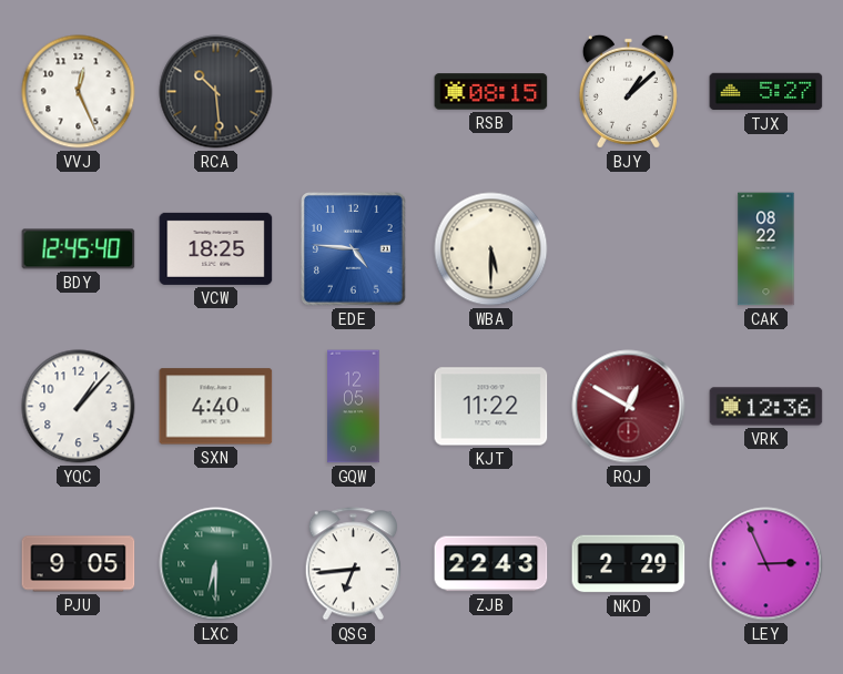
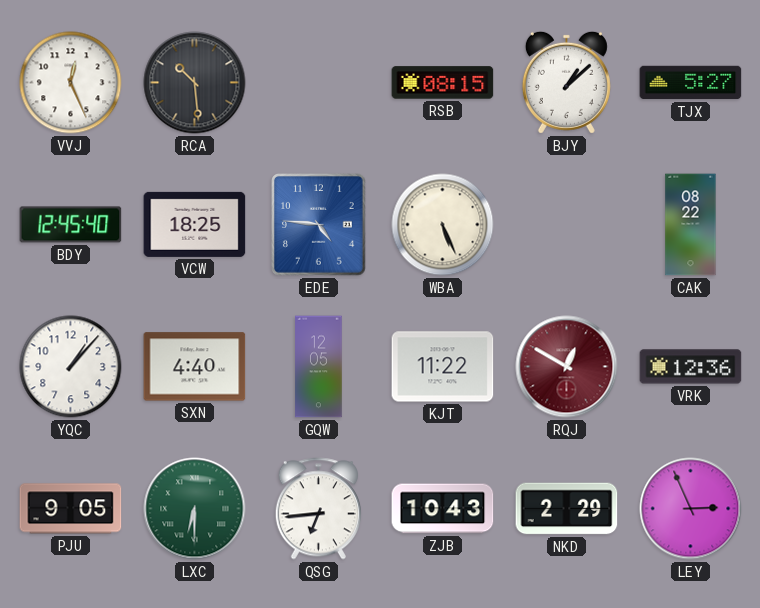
WBA: 5:30 -> 5:26
ZJB: 22:43 -> 10:43
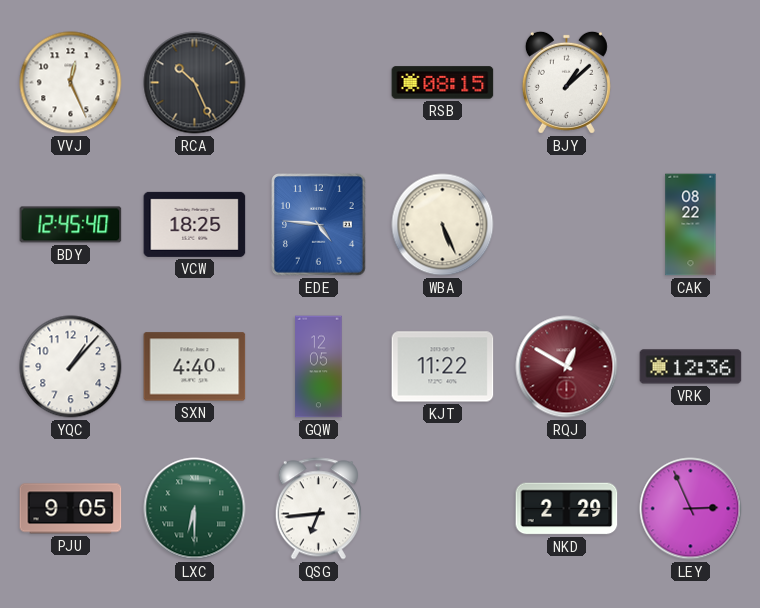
RCA: 10:29 -> 10:26
TJX: 5:27 -> none
ZJB: 10:43 -> none
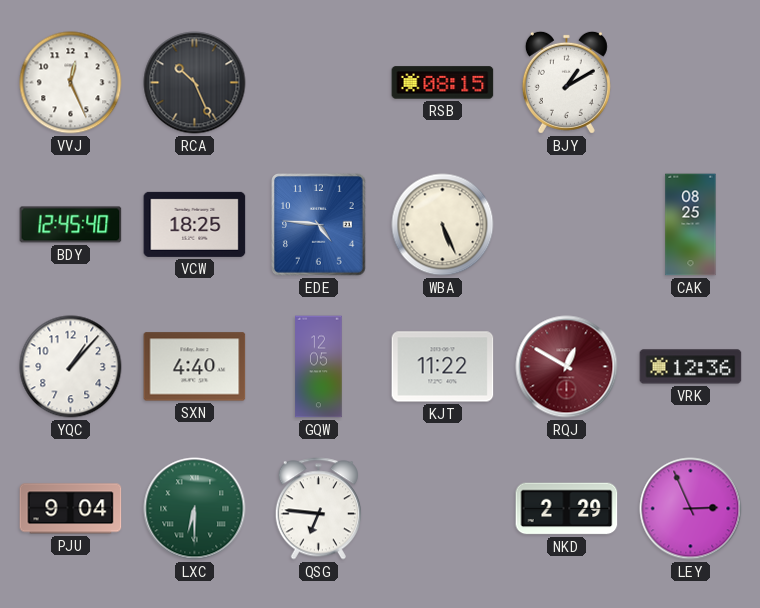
BJY: 1:08 -> 1:10
CAK: 08:22 -> 08:25
PJU: 9:05 -> 9:04
QSG: 6:44 -> 6:46
